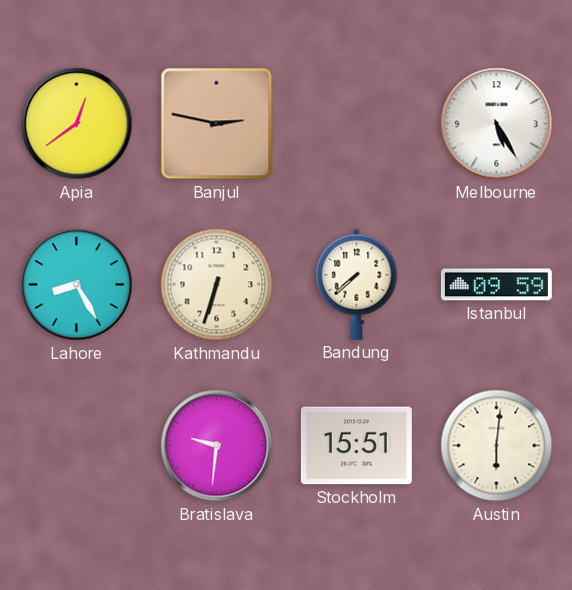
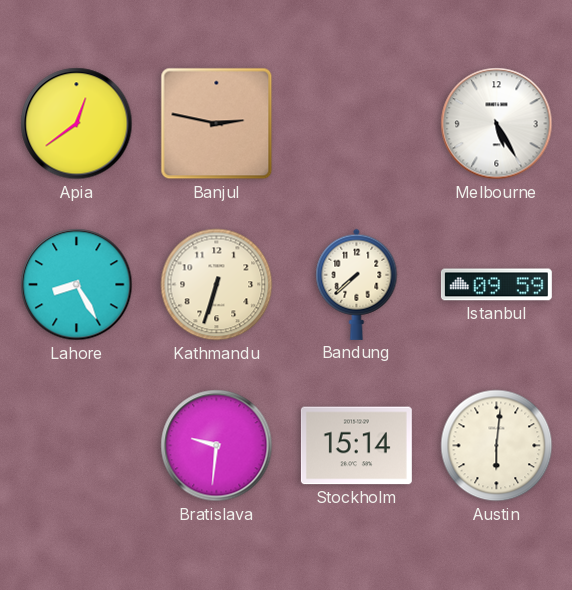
Stockholm: 15:51 -> 15:14
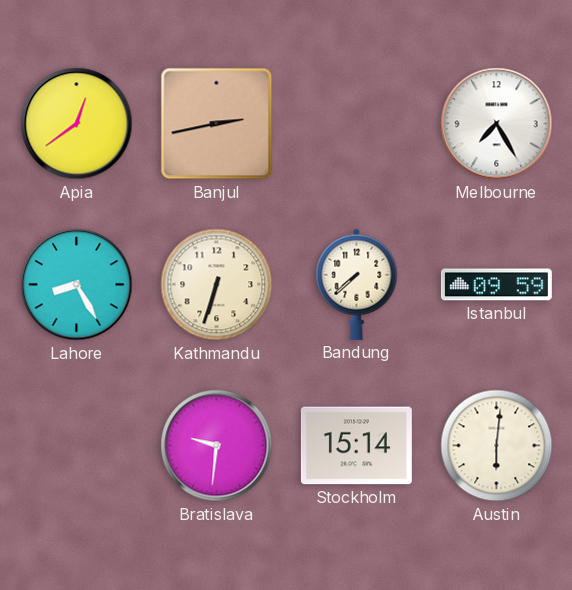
Banjul: 2:47 -> 2:43
Melbourne: 5:25 -> 7:25
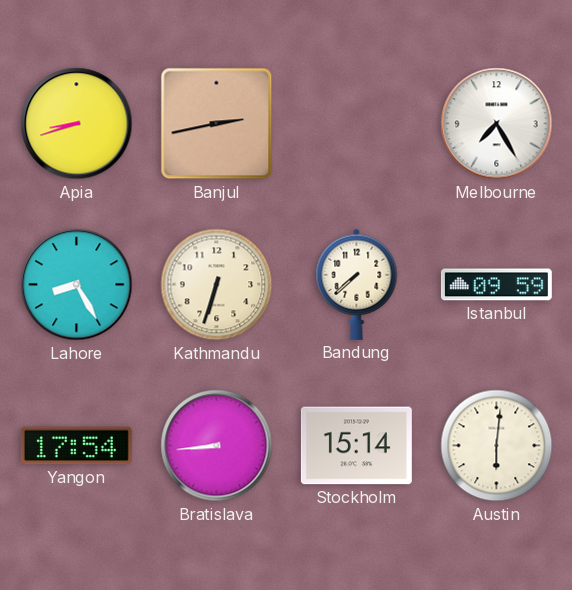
Apia: 12:39 -> 8:42
Yangon: none -> 17:54
Bratislava: 9:31 -> 8:44
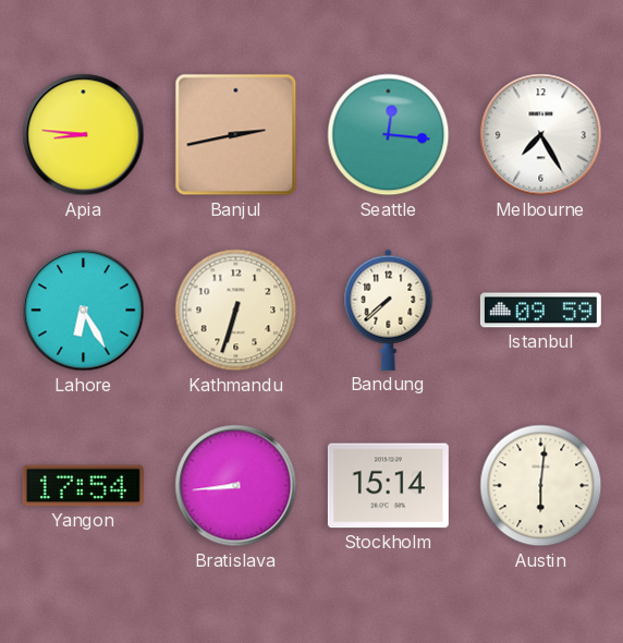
Apia: 8:42 -> 8:46
Seattle: none -> 12:16
Lahore: 8:25 -> 6:25
